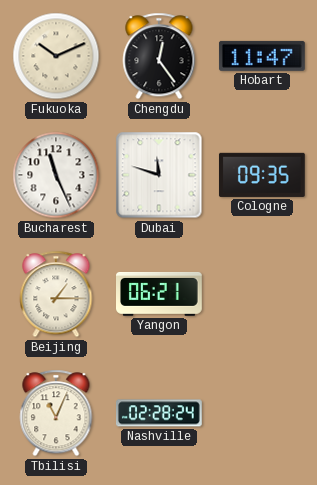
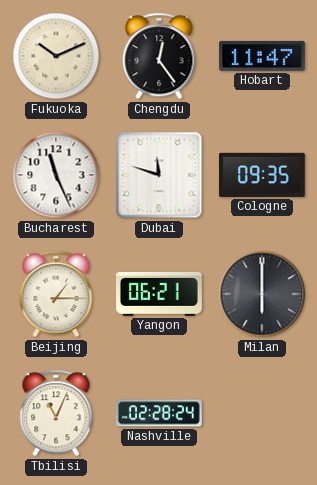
Milan: none -> 6:00
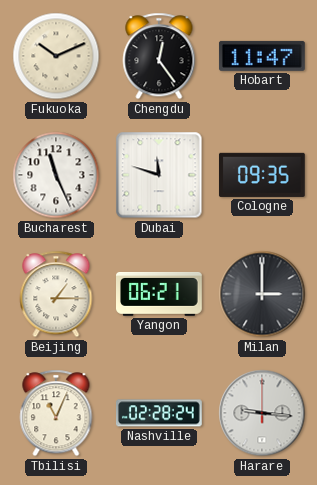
Milan: 6:00 -> 3:00
Harare: none -> 9:16
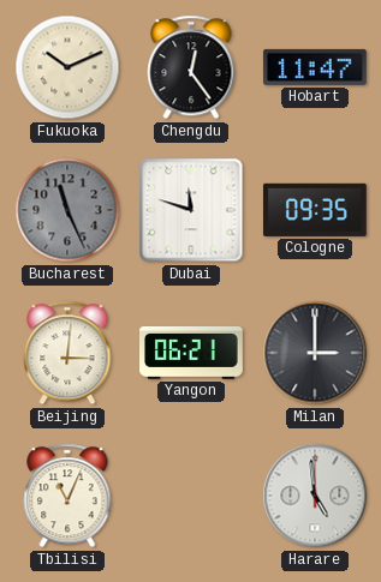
Bucharest dial: white -> grey
Beijing: 1:15 -> 3:01
Nashville: 02:28 -> none
Harare: 9:16 -> 4:59
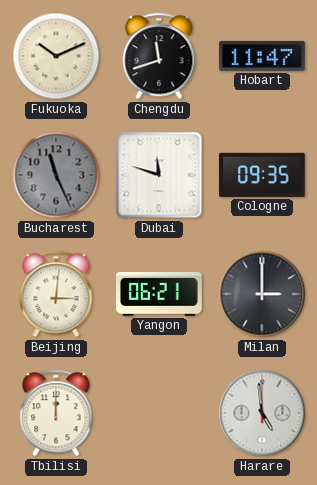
Chengdu: 12:24 -> 11:42
Tbilisi: 11:04 -> 12:00
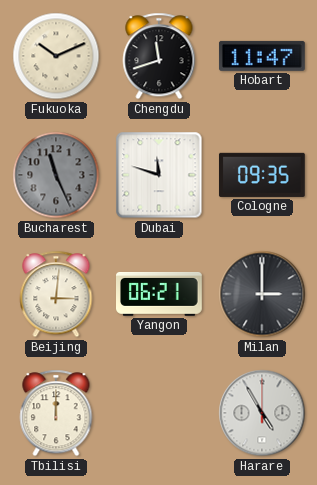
Harare: 4:59 -> 4:55
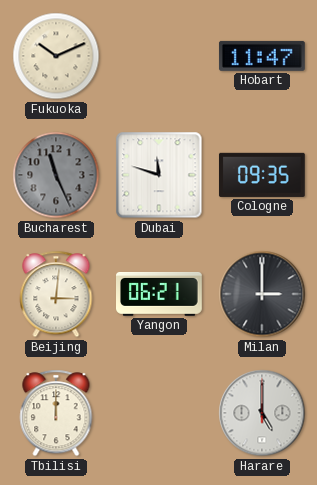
Chengdu: 11:42 -> none
Harare: 4:55 -> 5:00
